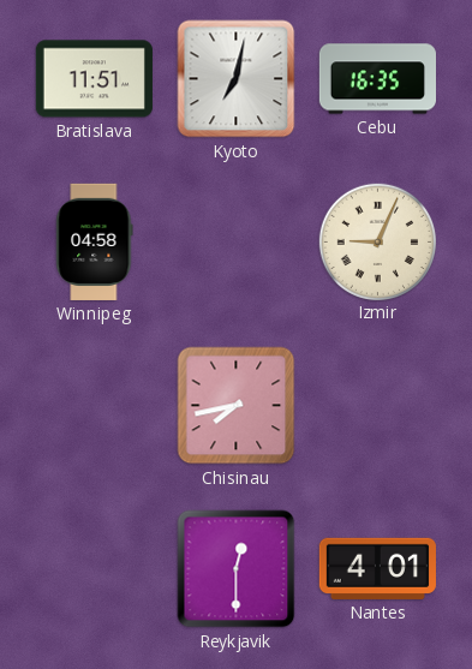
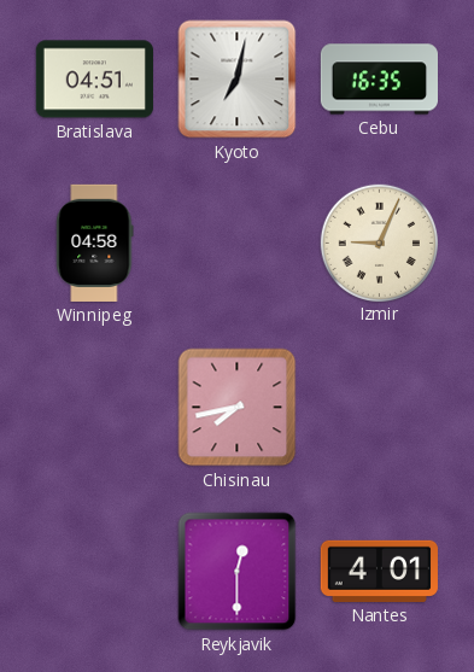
Bratislava: 11:51 -> 04:51
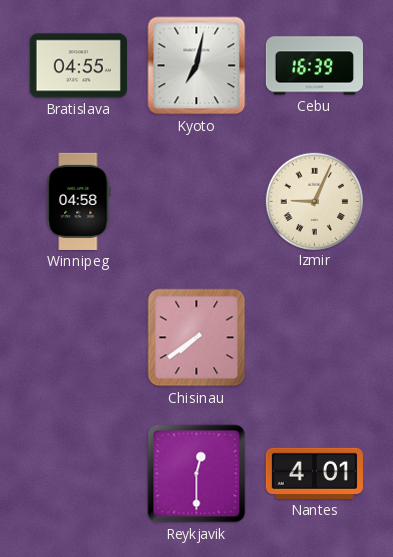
Bratislava: 04:51 -> 04:55
Cebu: 16:35 -> 16:39
Chisinau: 7:43 -> 7:39
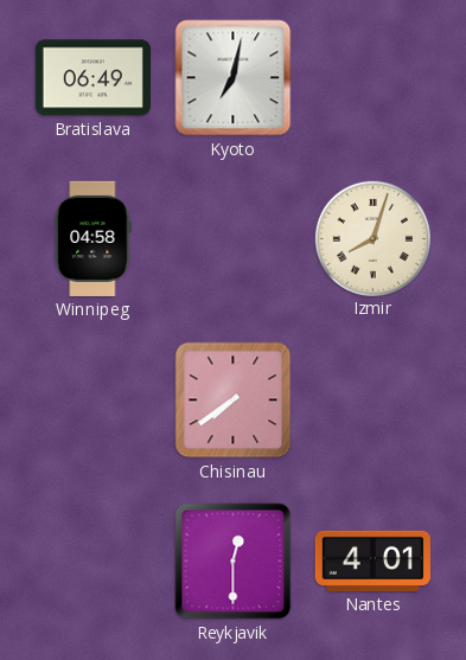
Bratislava: 04:55 -> 06:49
Cebu: 16:39 -> none
Izmir: 9:04 -> 8:03
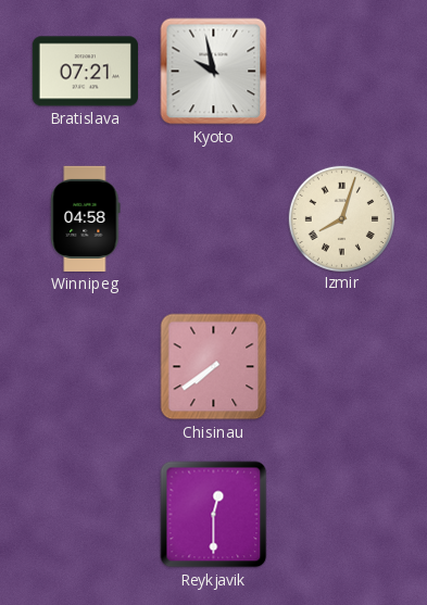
Bratislava: 06:49 -> 07:21
Kyoto: 7:02 -> 9:58
Nantes: 4:01 -> none
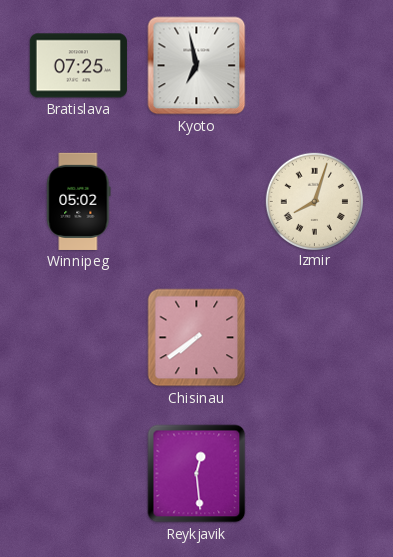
Bratislava: 07:21 -> 07:25
Kyoto: 9:58 -> 6:58
Winnipeg: 04:58 -> 05:02
Reykjavik: 12:30 -> 12:29
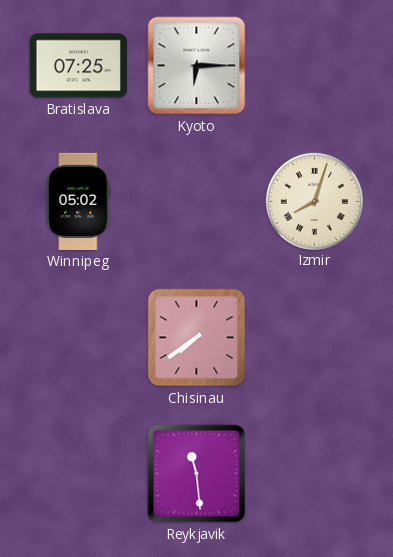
Kyoto: 6:58 -> 6:15
Reykjavik: 12:29 -> 11:29
